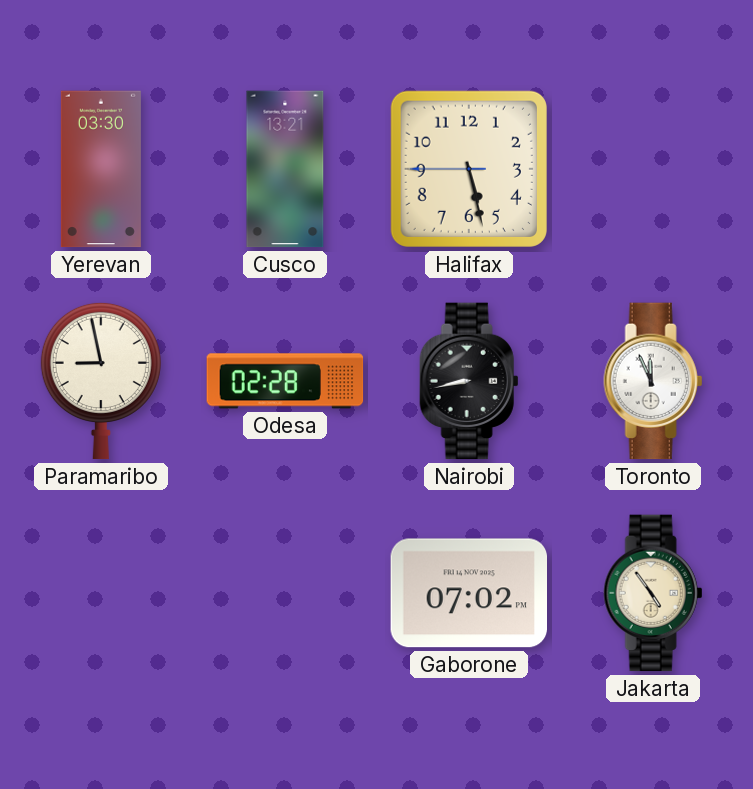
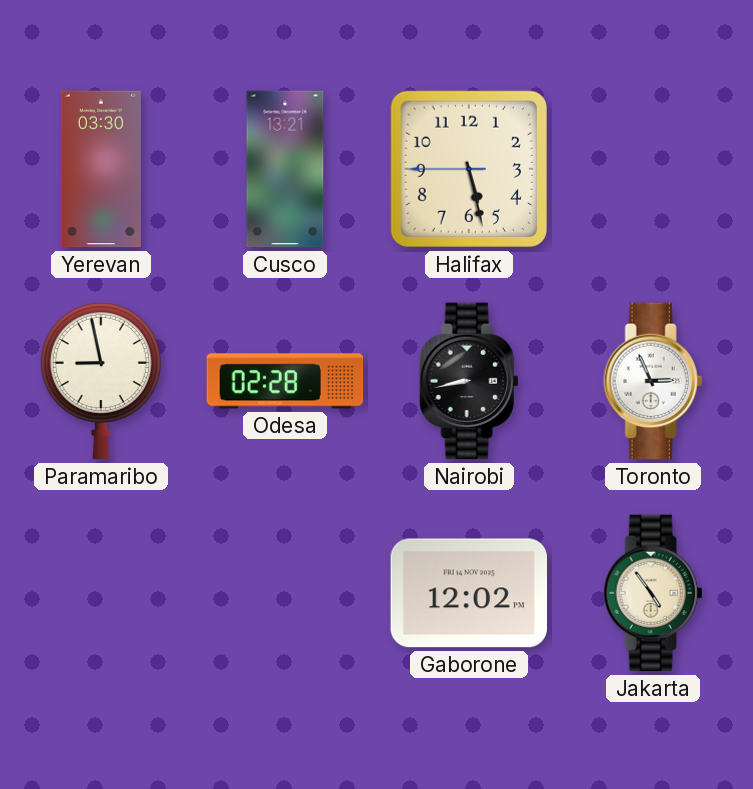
Toronto: 11:56 -> 2:56
Gaborone: 07:02 -> 12:02
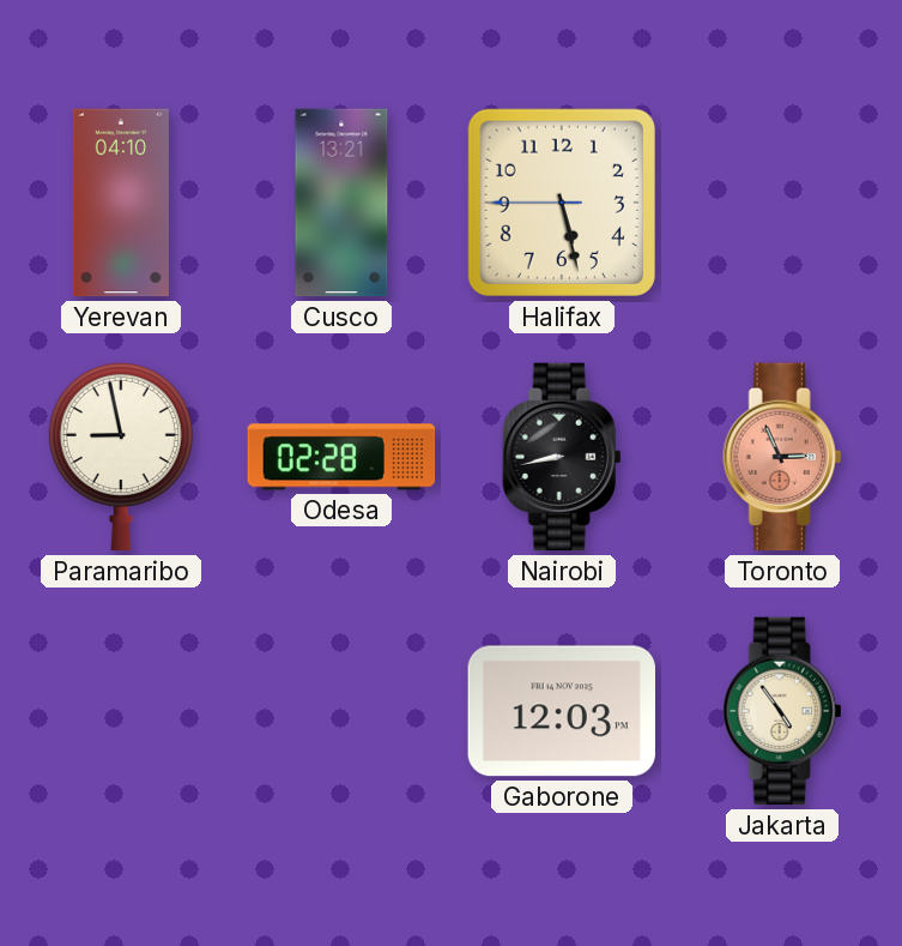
Yerevan: 03:30 -> 04:10
Toronto dial: white -> salmon
Gaborone: 12:02 -> 12:03
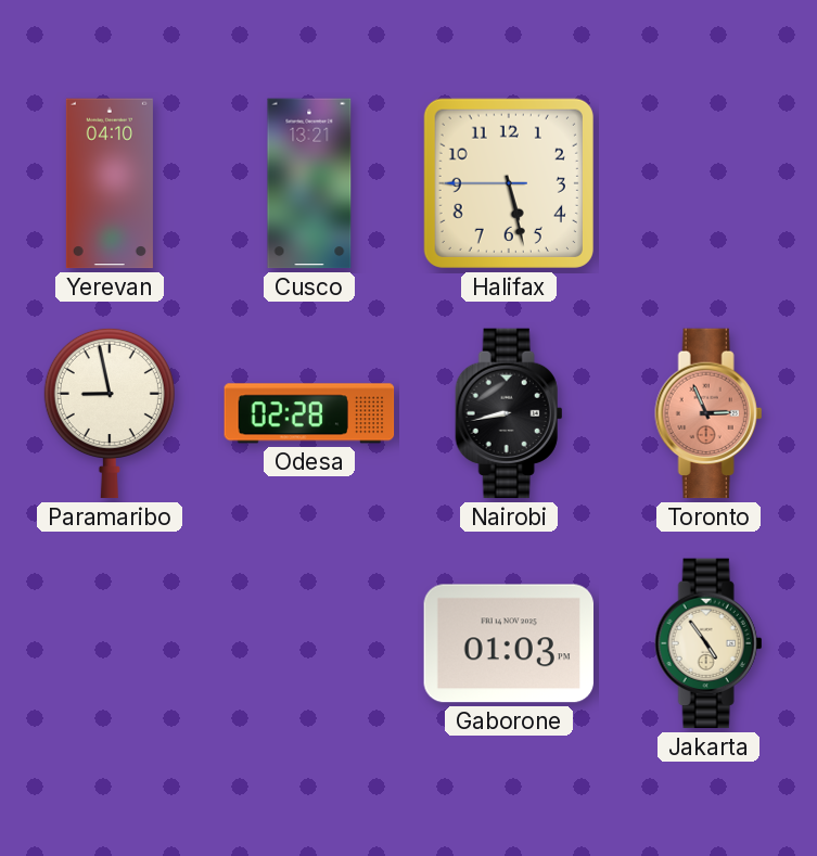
Gaborone: 12:03 -> 01:03
